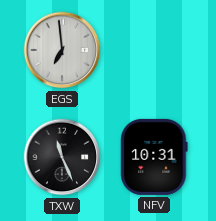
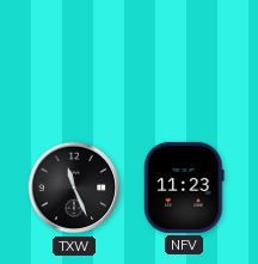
EGS: 6:59 -> none
NFV: 10:31 -> 11:23
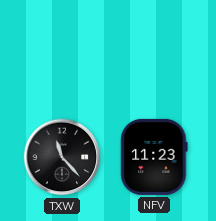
TXW: 11:26 -> 11:23
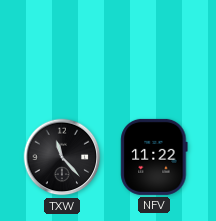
NFV: 11:23 -> 11:22
